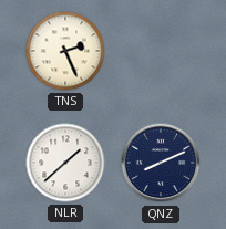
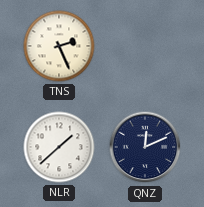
QNZ: 8:11 -> 12:11
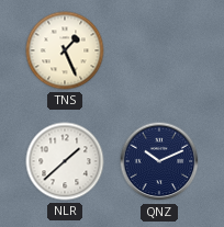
TNS: 2:26 -> 1:26
QNZ: 12:11 -> 10:11
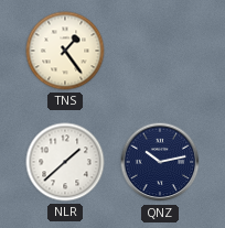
TNS: 1:26 -> 1:24
QNZ: 10:11 -> 10:13
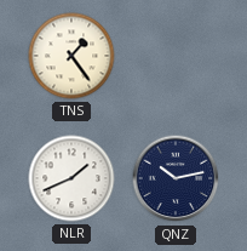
NLR: 1:38 -> 1:41
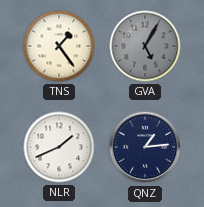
GVA: none -> 5:05
QNZ: 10:13 -> 1:14
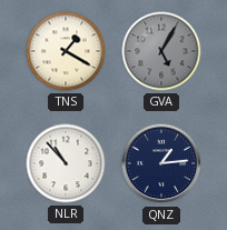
TNS: 1:24 -> 1:20
NLR: 1:41 -> 10:53
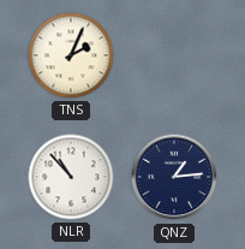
TNS: 1:20 -> 2:04
GVA: 5:05 -> none
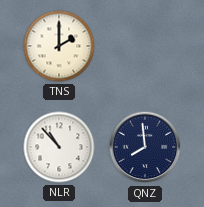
TNS: 2:04 -> 2:00
QNZ: 1:14 -> 7:59
